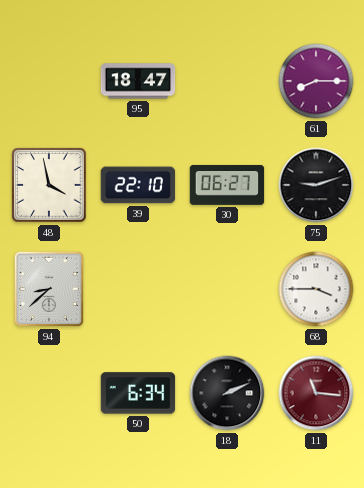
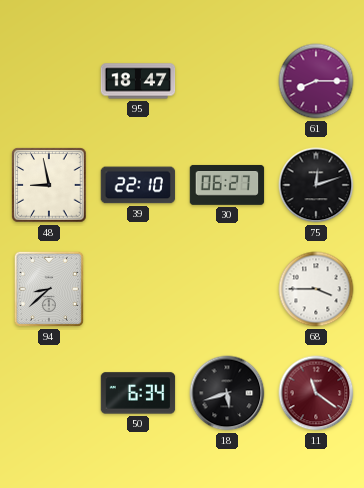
48: 3:58 -> 8:58
75: 9:12 -> 12:12
18: 2:11 -> 5:42
11: 11:16 -> 11:21
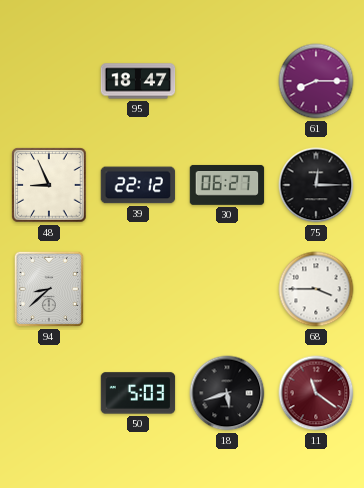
48: 8:58 -> 8:56
39: 22:10 -> 22:12
75: 12:12 -> 12:15
50: 6:34 -> 5:03
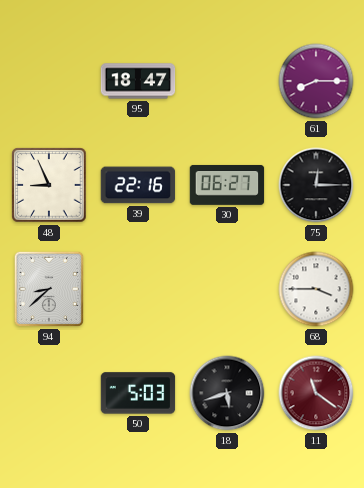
39: 22:12 -> 22:16
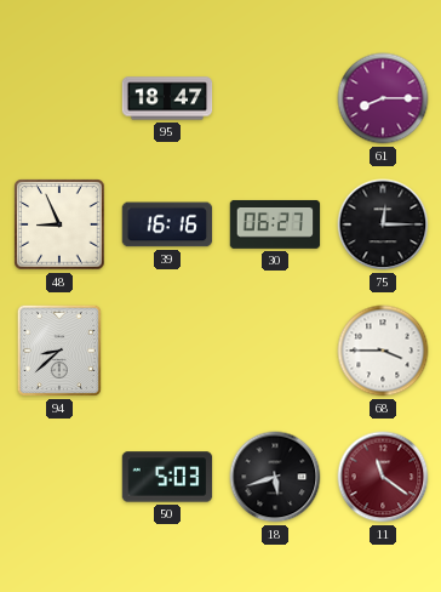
39: 22:16 -> 16:16
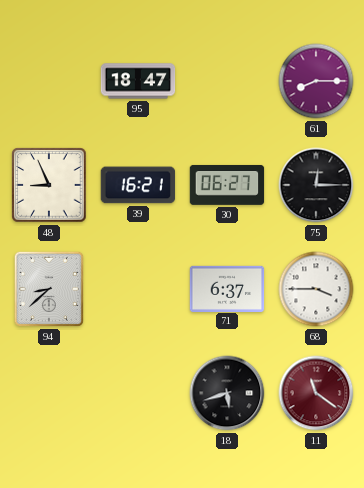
39: 16:16 -> 16:21
71: none -> 6:37
50: 5:03 -> none
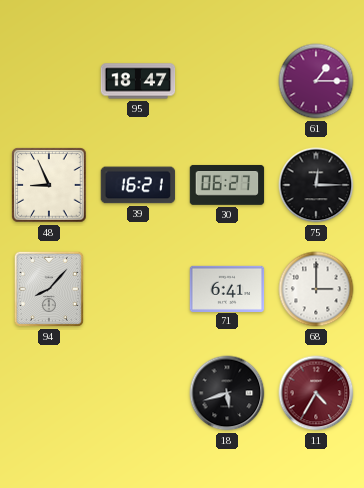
61: 8:15 -> 1:15
94: 8:38 -> 8:07
71: 6:37 -> 6:41
68: 3:45 -> 3:00
11: 11:21 -> 4:35
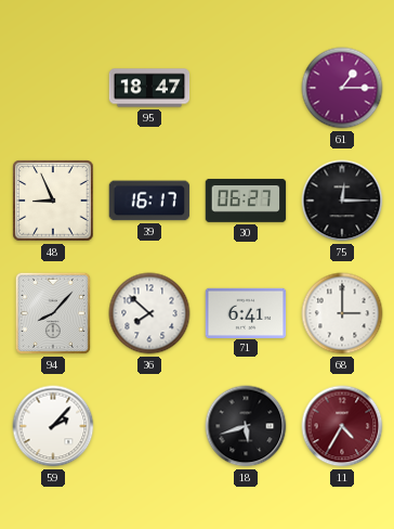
39: 16:21 -> 16:17
36: none -> 7:52
59: none -> 2:07
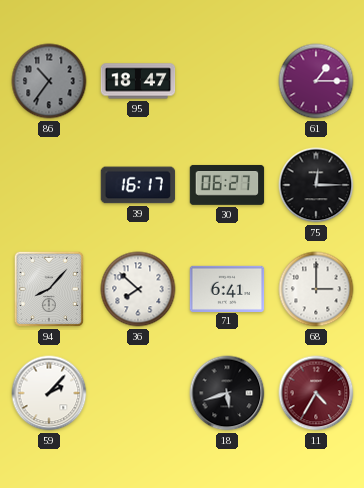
86: none -> 10:36
48: 8:56 -> none
